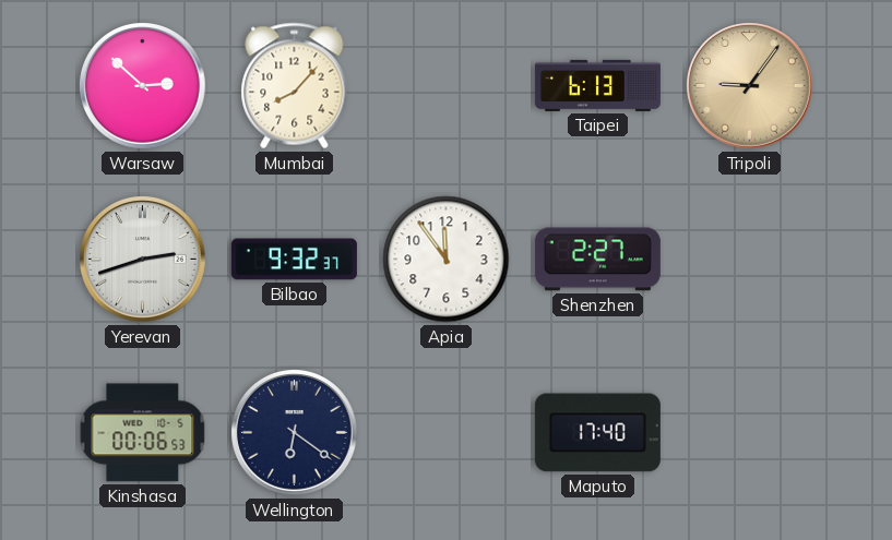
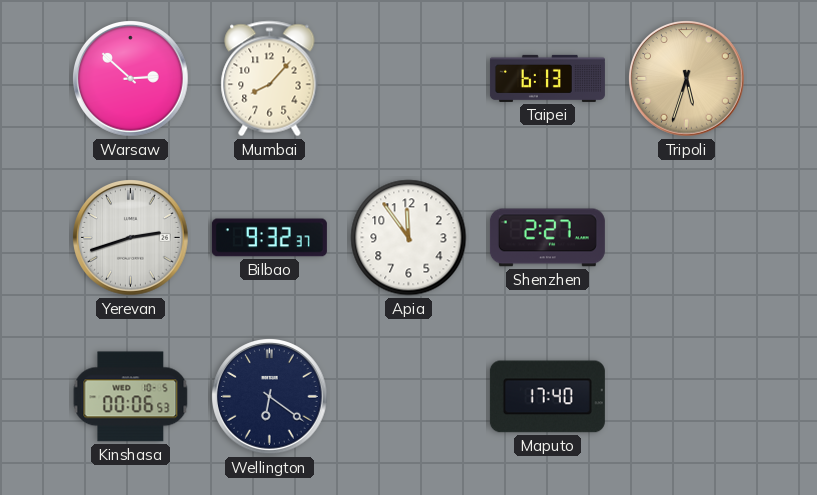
Tripoli: 9:06 -> 5:33
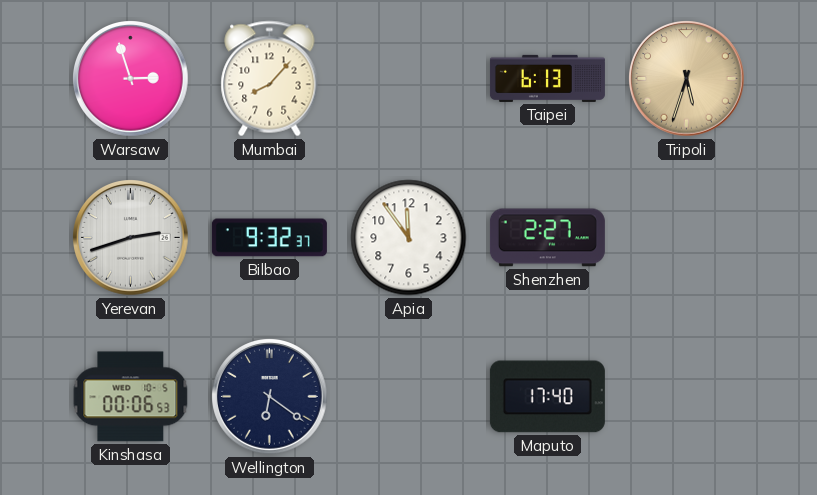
Warsaw: 2:52 -> 2:57
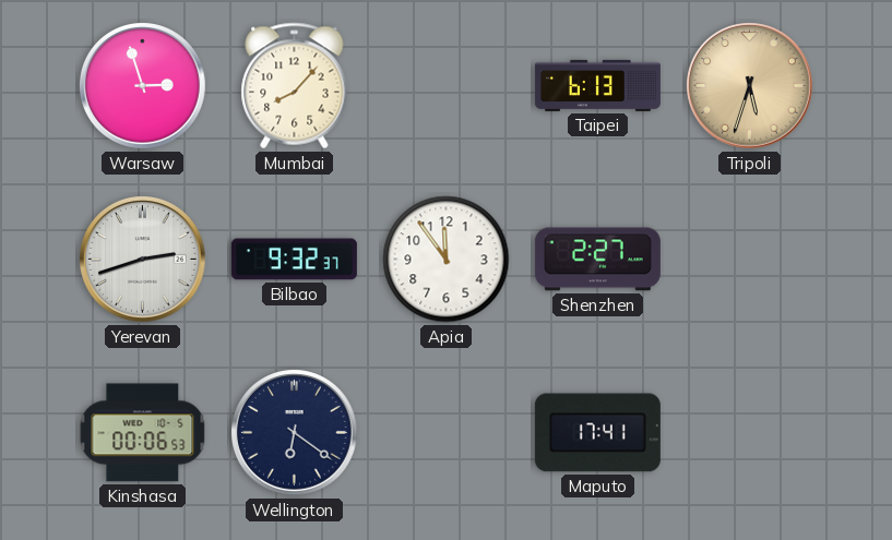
Maputo: 17:40 -> 17:41
